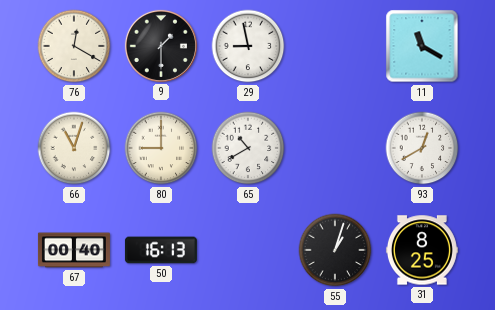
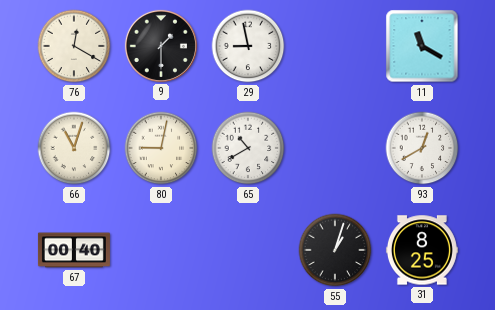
80: 9:00 -> 9:02
50: 16:13 -> none
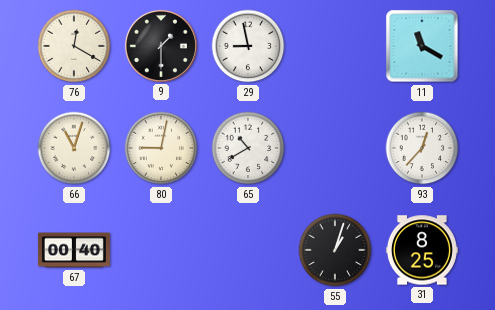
93: 12:40 -> 12:37
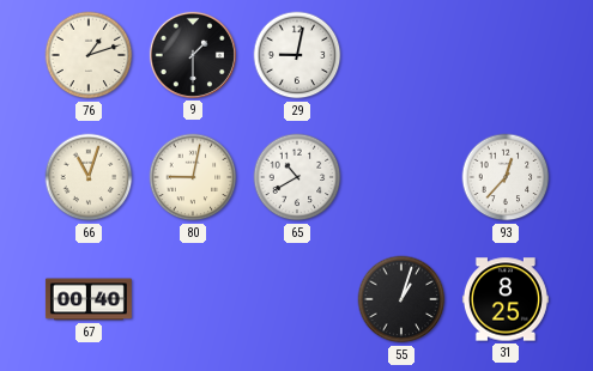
76: 12:20 -> 1:12
29: 8:58 -> 9:02
11: 11:20 -> none
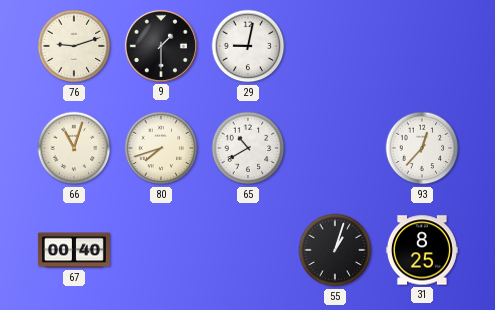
76: 1:12 -> 9:12
80: 9:02 -> 7:42
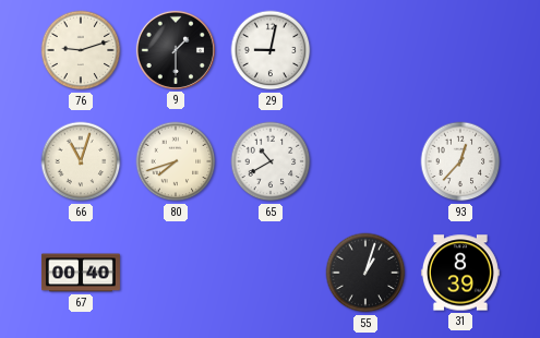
31: 8:25 -> 8:39
